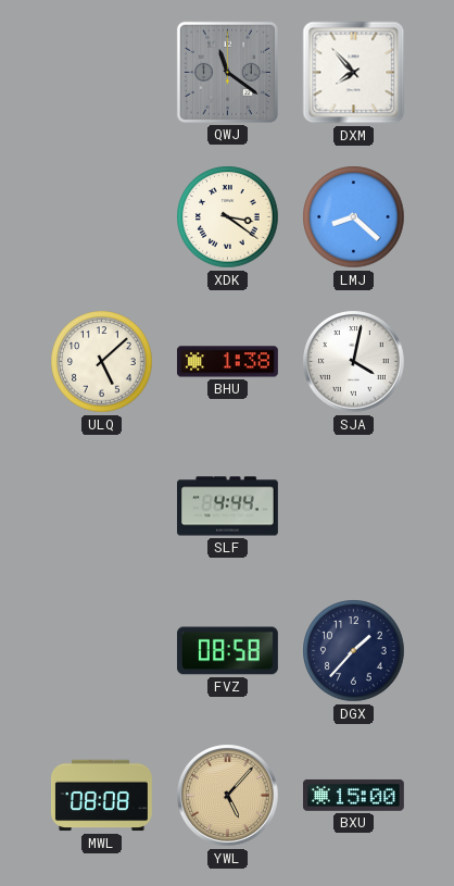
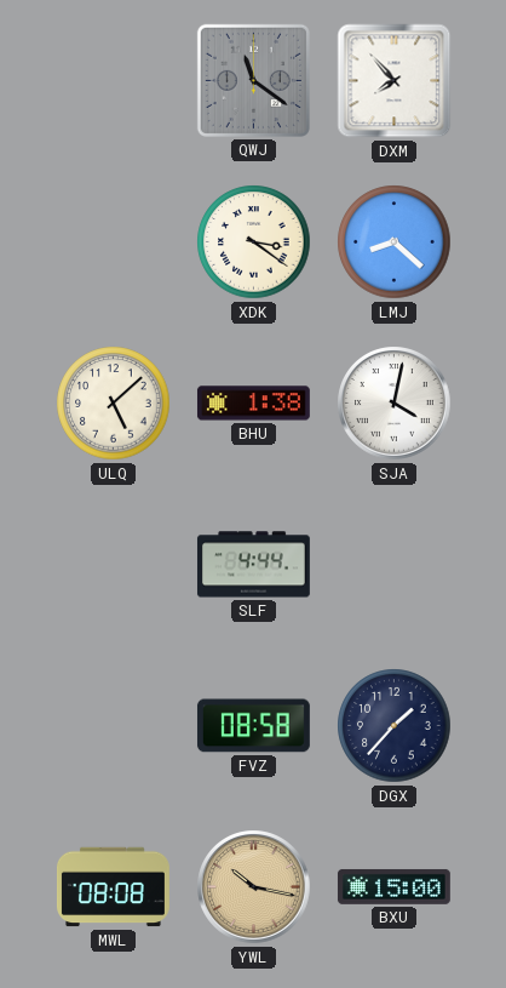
YWL: 5:07 -> 10:17
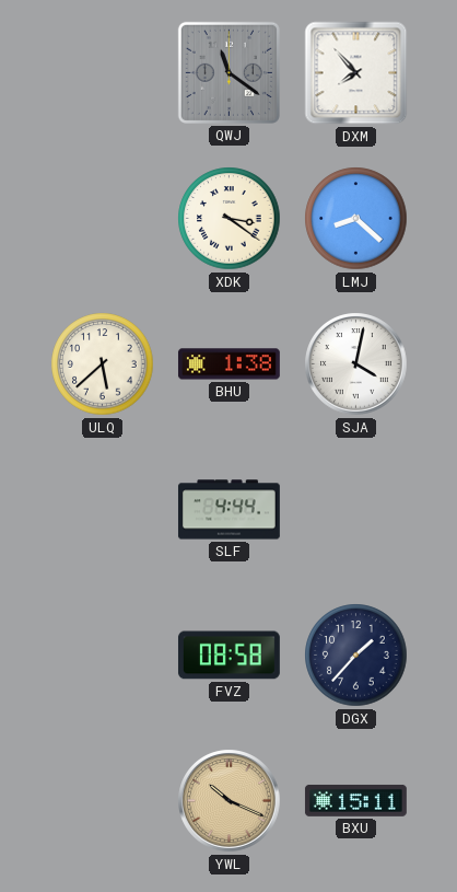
ULQ: 5:08 -> 5:38
MWL: 08:08 -> none
YWL: 10:17 -> 10:19
BXU: 15:00 -> 15:11
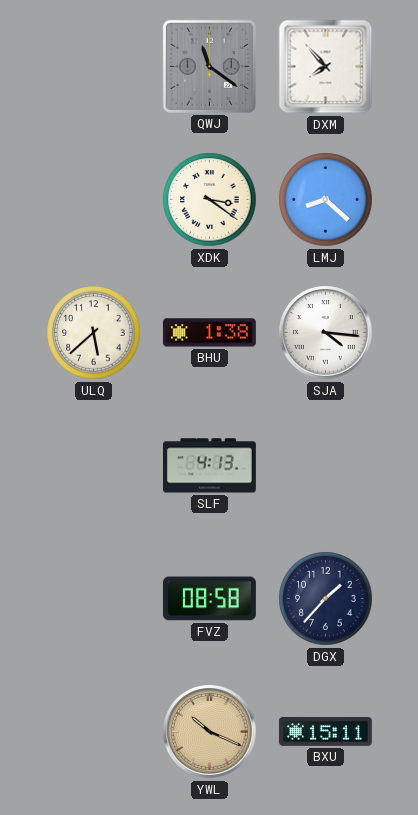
SJA: 4:02 -> 4:16
SLF: 4:44 -> 4:13
